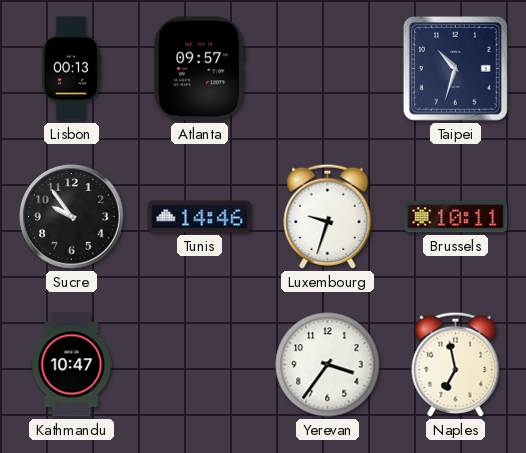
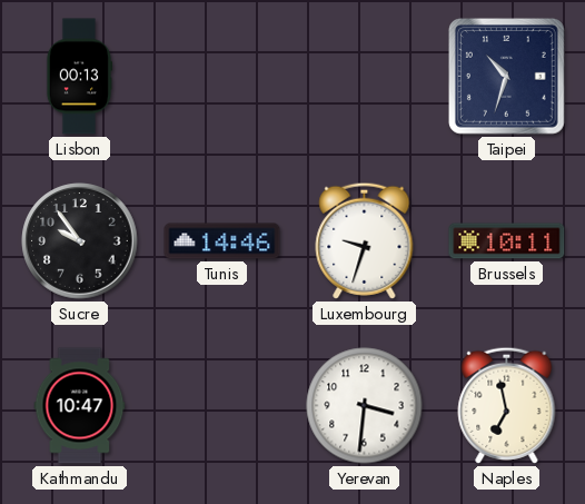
Atlanta: 09:57 -> none
Yerevan: 3:36 -> 3:31
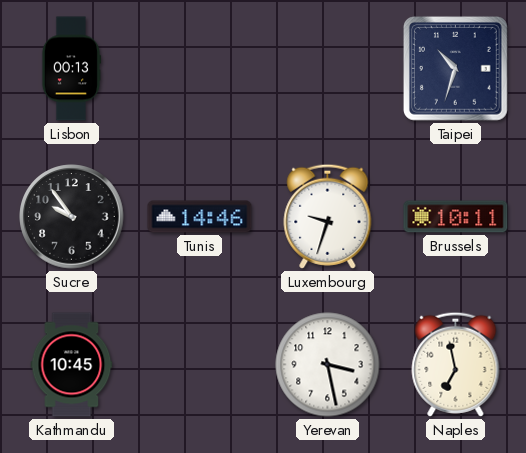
Kathmandu: 10:47 -> 10:45
Yerevan: 3:31 -> 3:28
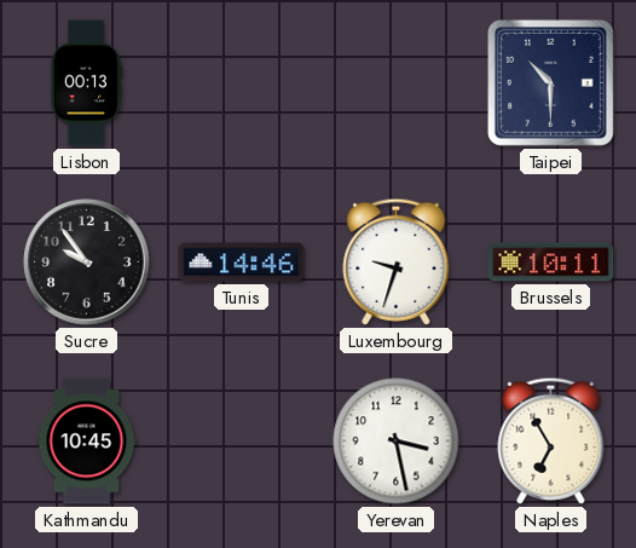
Taipei: 10:33 -> 10:30
Naples: 6:58 -> 6:55
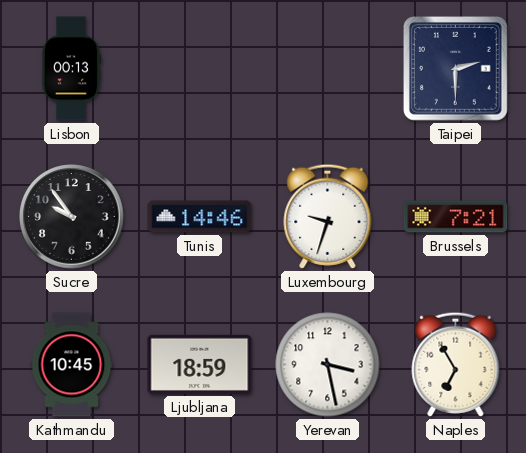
Taipei: 10:30 -> 2:30
Brussels: 10:11 -> 7:21
Ljubljana: none -> 18:59
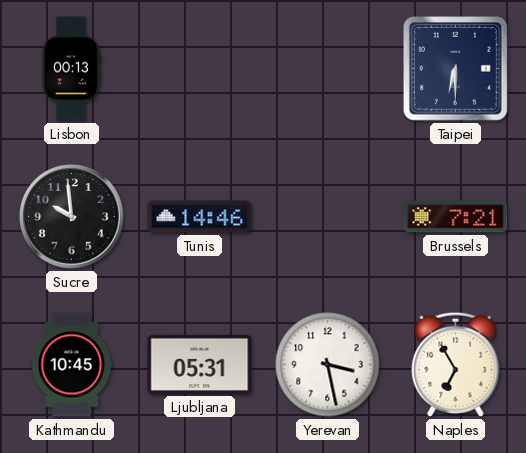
Taipei: 2:30 -> 6:30
Sucre: 9:54 -> 9:59
Luxembourg: 9:33 -> none
Ljubljana: 18:59 -> 05:31
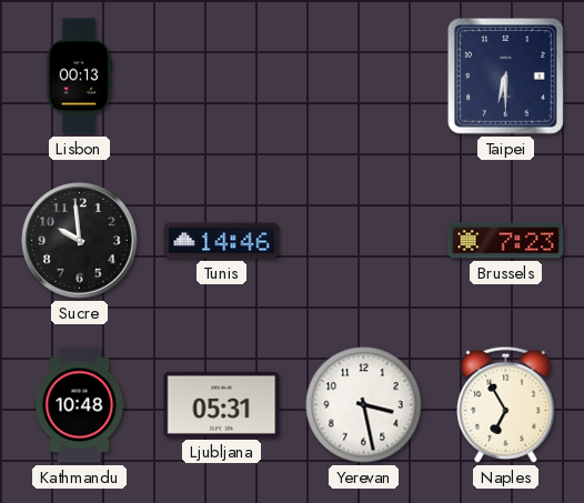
Brussels: 7:21 -> 7:23
Kathmandu: 10:45 -> 10:48
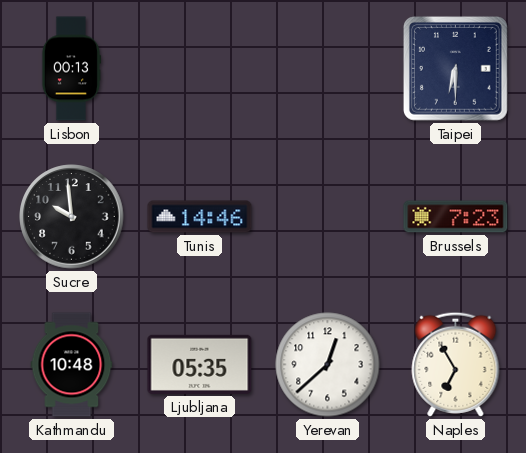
Ljubljana: 05:31 -> 05:35
Yerevan: 3:28 -> 12:38
